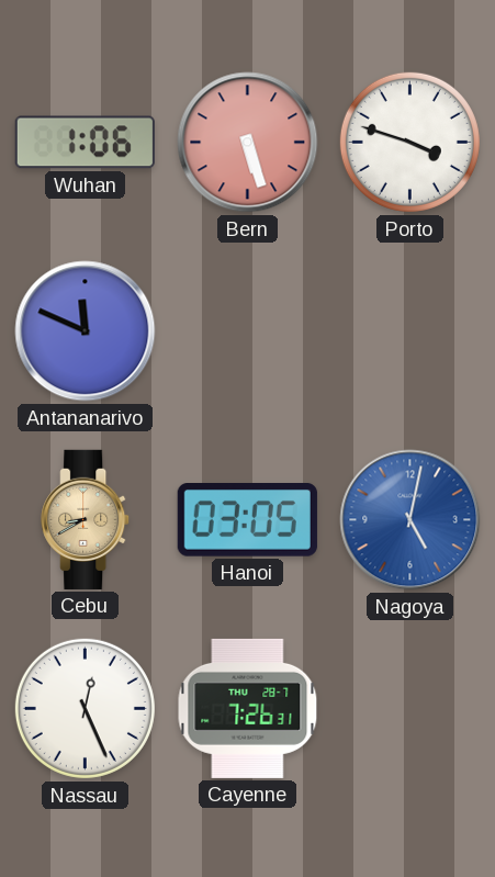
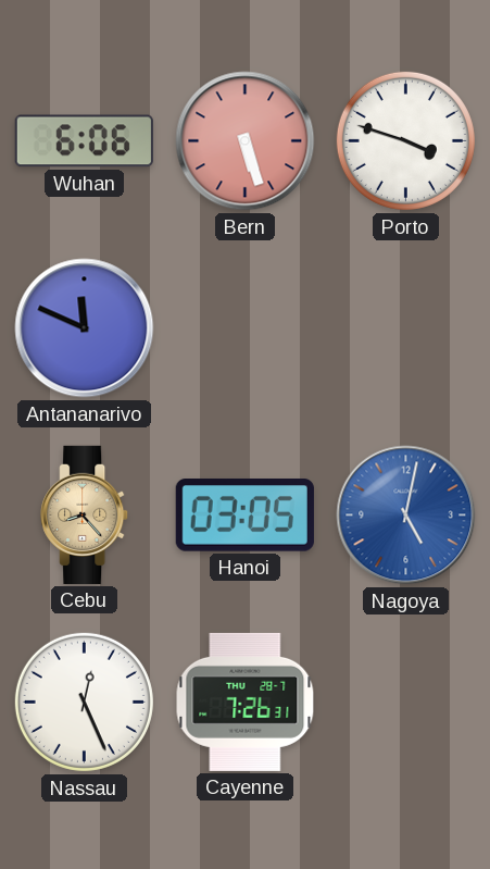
Wuhan: 1:06 -> 6:06
Cebu: 8:40 -> 8:23
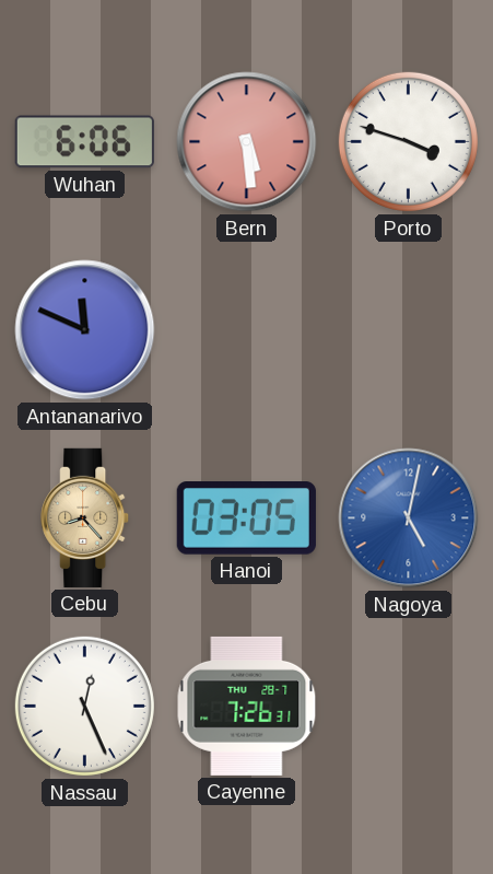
Bern: 5:27 -> 5:29
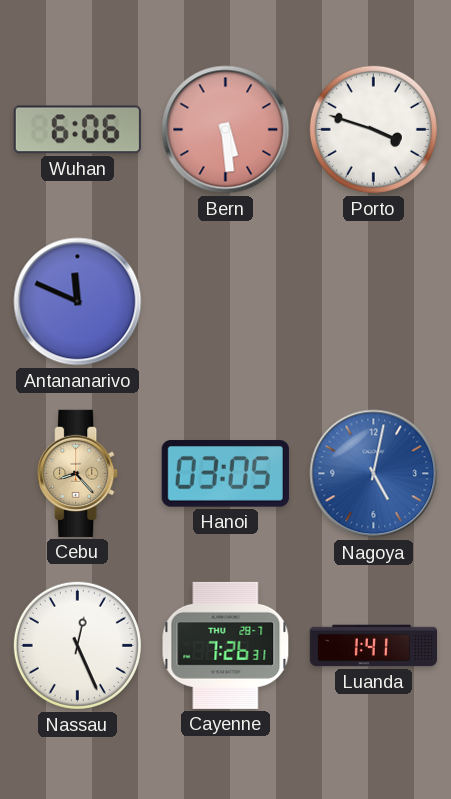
Luanda: none -> 1:41
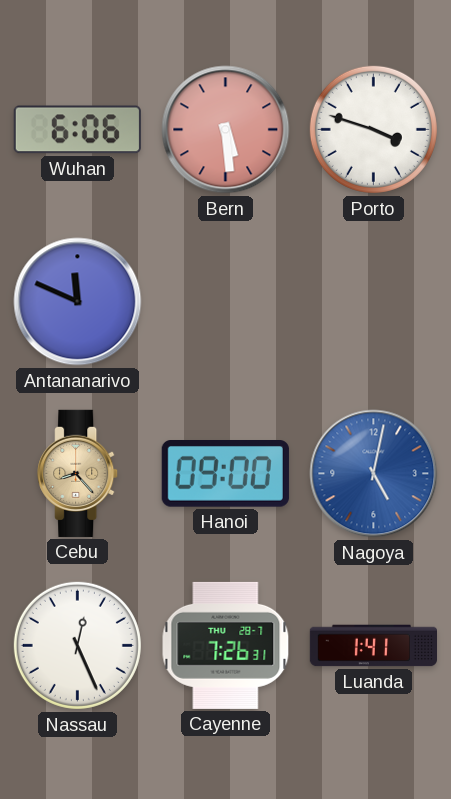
Hanoi: 03:05 -> 09:00
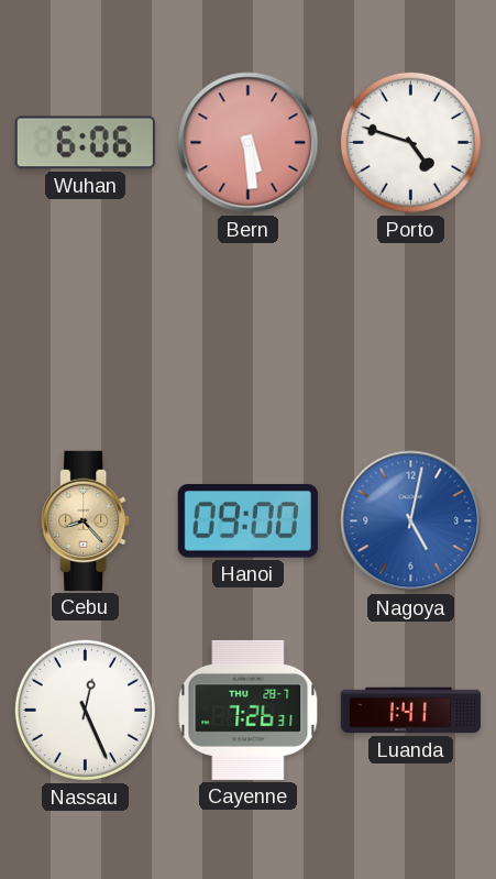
Porto: 3:48 -> 4:48
Antananarivo: 11:49 -> none
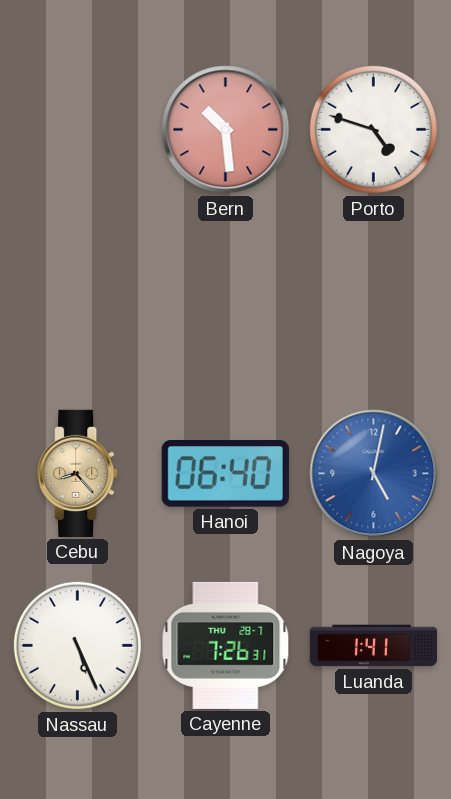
Wuhan: 6:06 -> none
Bern: 5:29 -> 10:29
Hanoi: 09:00 -> 06:40
Nassau: 12:26 -> 5:26
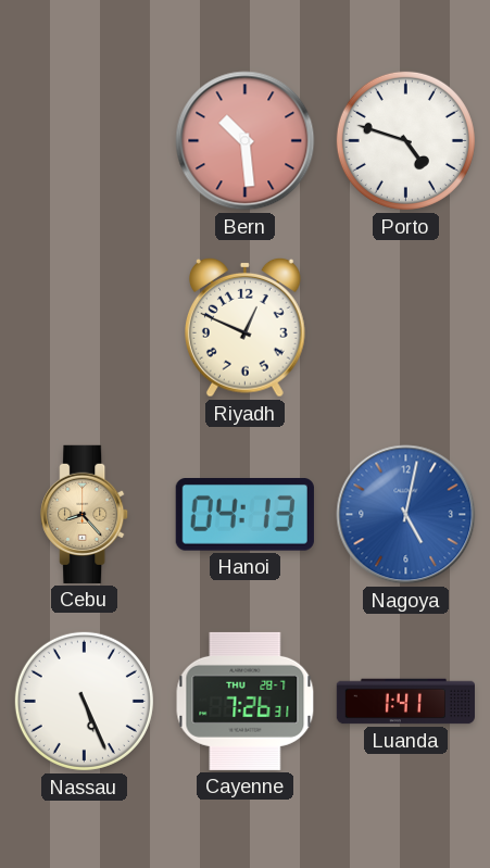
Riyadh: none -> 12:49
Hanoi: 06:40 -> 04:13
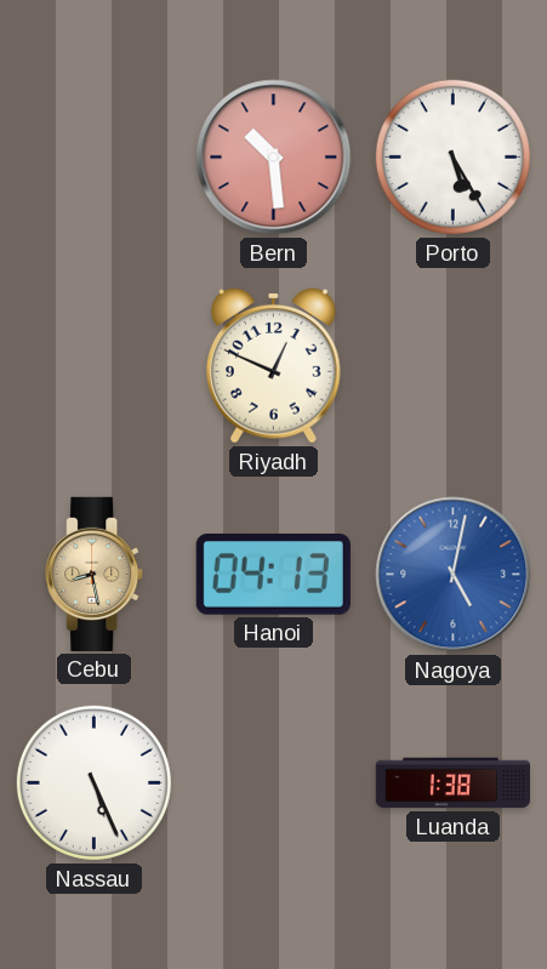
Porto: 4:48 -> 5:25
Cebu: 8:23 -> 8:28
Cayenne: 7:26 -> none
Luanda: 1:41 -> 1:38
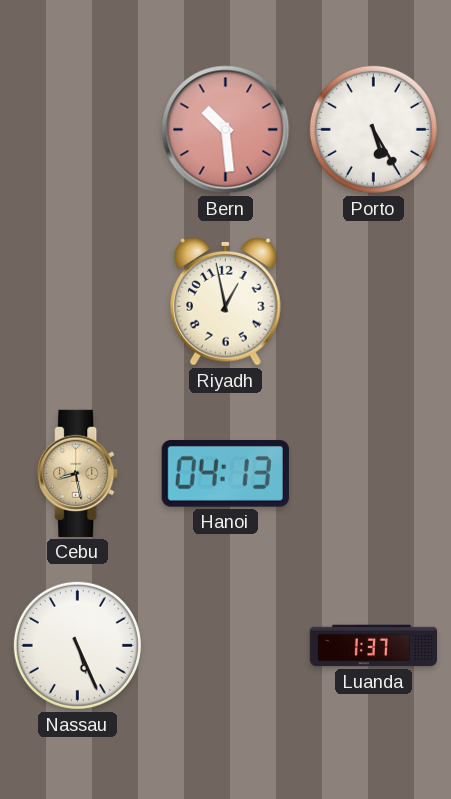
Riyadh: 12:49 -> 12:58
Nagoya: 5:02 -> none
Luanda: 1:38 -> 1:37
